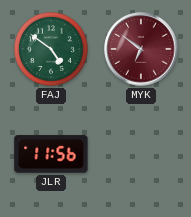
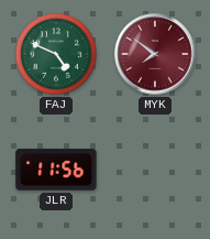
FAJ: 4:51 -> 4:49
MYK: 6:51 -> 7:51
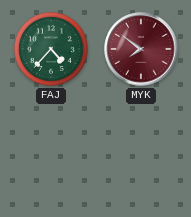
FAJ: 4:49 -> 4:37
JLR: 11:56 -> none
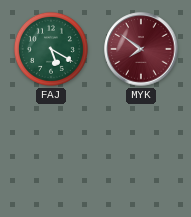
FAJ: 4:37 -> 5:20
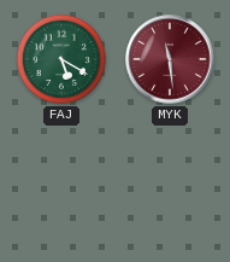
MYK: 7:51 -> 11:29
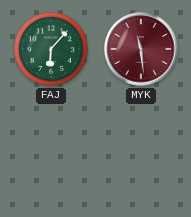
FAJ: 5:20 -> 6:07
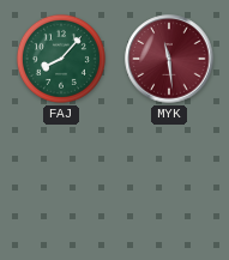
FAJ: 6:07 -> 8:07
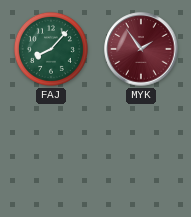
MYK: 11:29 -> 1:54
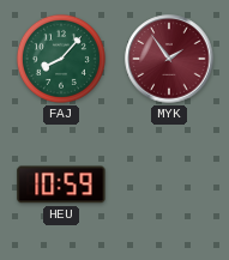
HEU: none -> 10:59
